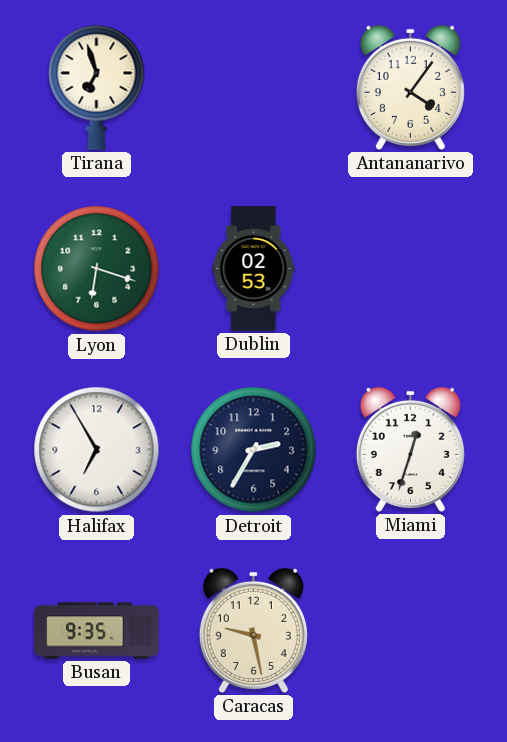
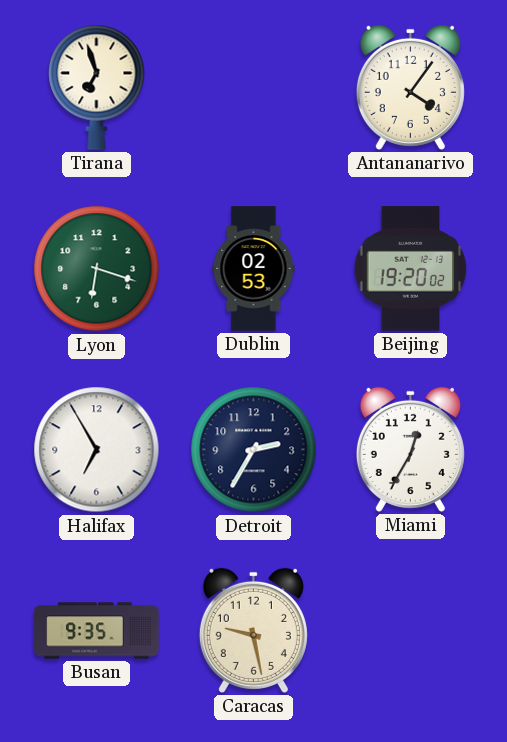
Beijing: none -> 19:20
Miami: 12:33 -> 12:35
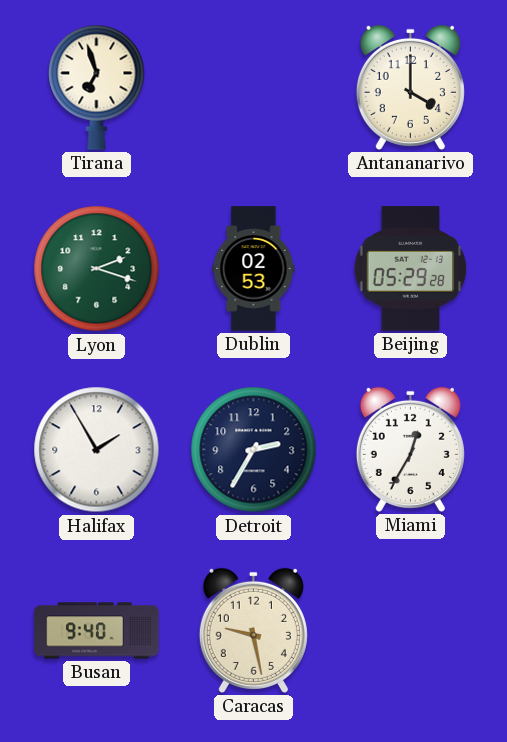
Antananarivo: 4:06 -> 4:00
Lyon: 6:18 -> 2:18
Beijing: 19:20 -> 05:29
Halifax: 6:55 -> 1:55
Busan: 9:35 -> 9:40
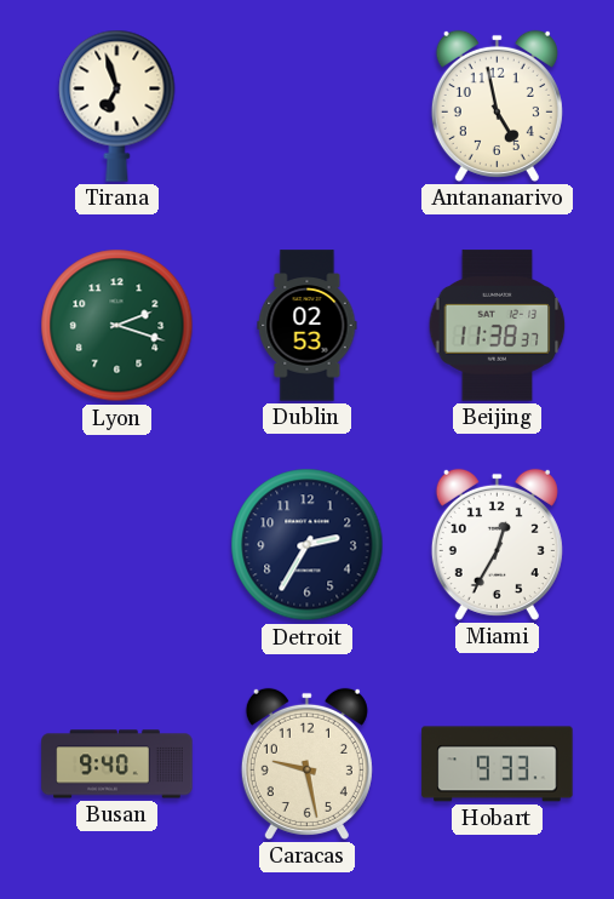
Antananarivo: 4:00 -> 4:58
Beijing: 05:29 -> 11:38
Halifax: 1:55 -> none
Hobart: none -> 9:33
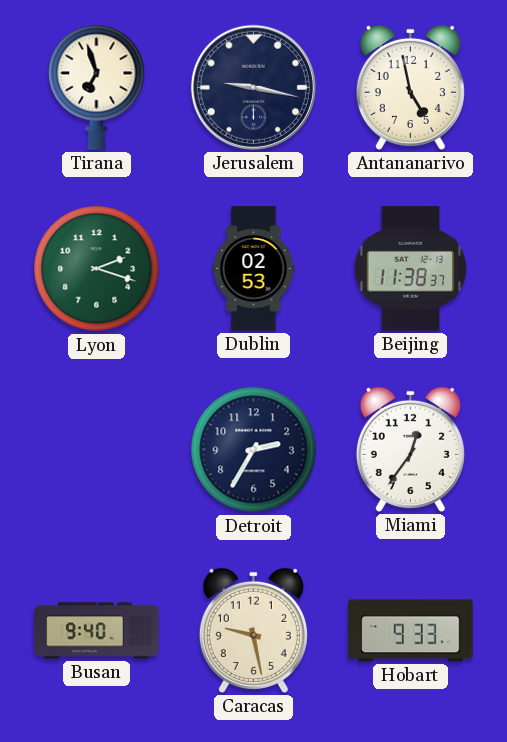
Jerusalem: none -> 9:17
Miami: 12:35 -> 12:36
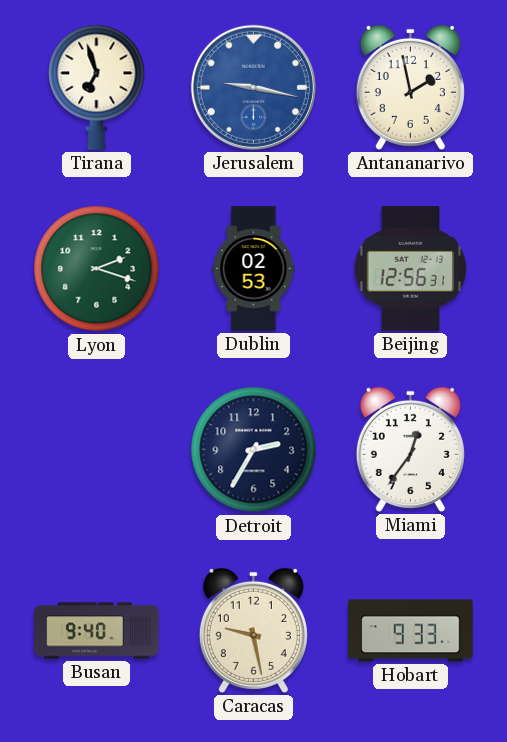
Jerusalem dial: navy -> blue
Antananarivo: 4:58 -> 1:58
Beijing: 11:38 -> 12:56
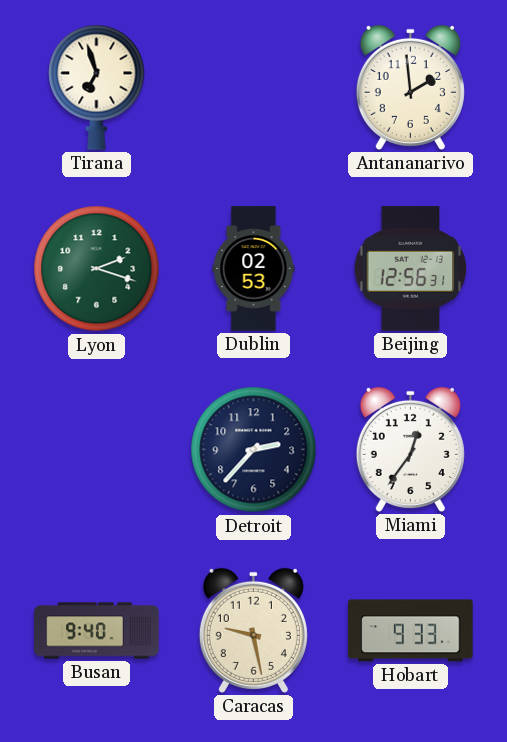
Jerusalem: 9:17 -> none
Antananarivo: 1:58 -> 1:59
Detroit: 2:35 -> 2:37
